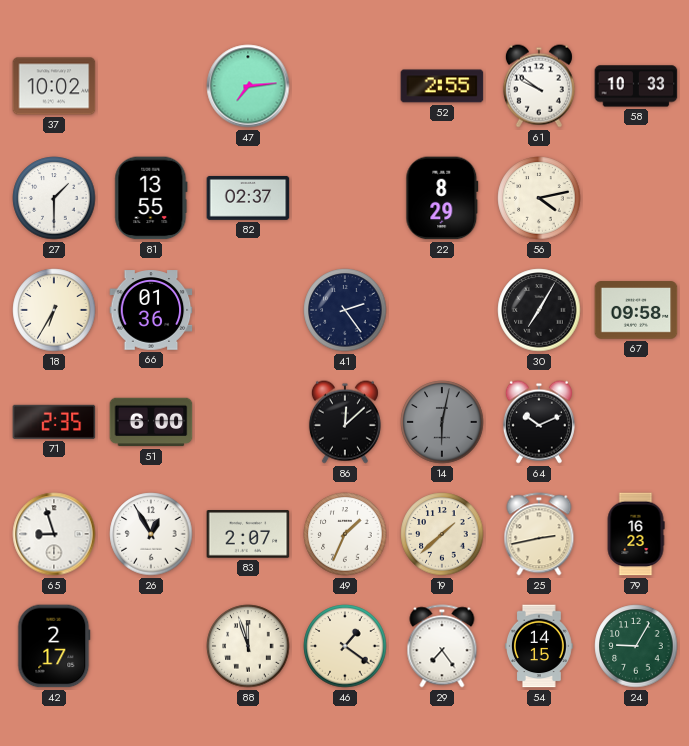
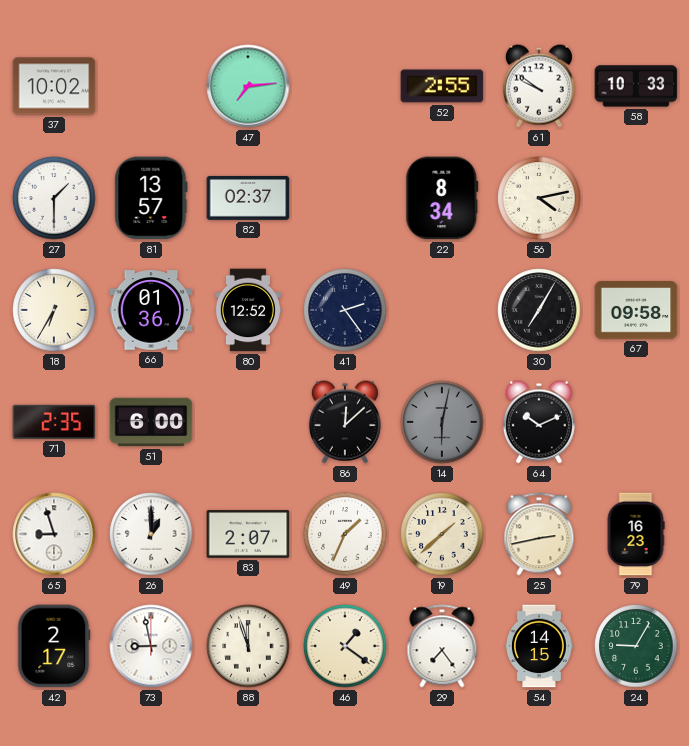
81: 13:55 -> 13:57
22: 8:29 -> 8:34
80: none -> 12:52
26: 12:55 -> 1:00
73: none -> 8:58
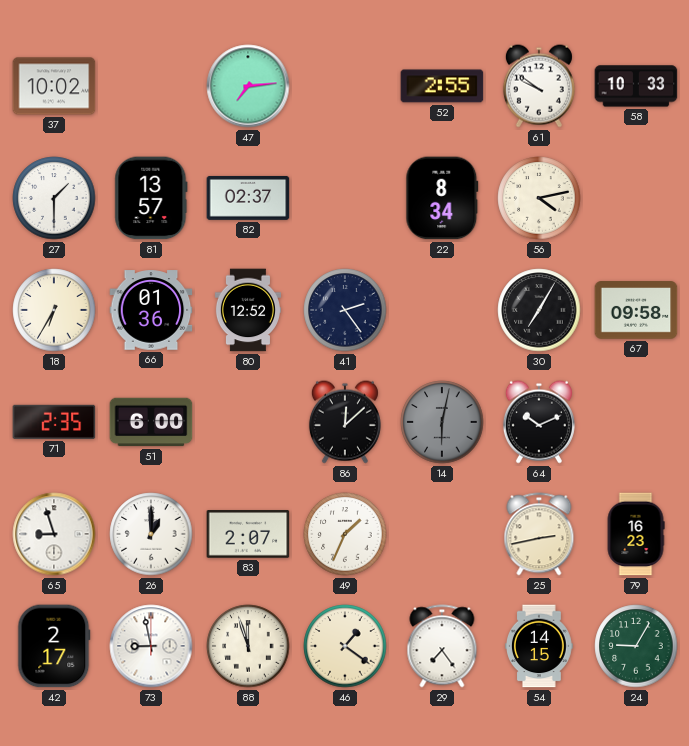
19: 1:38 -> none
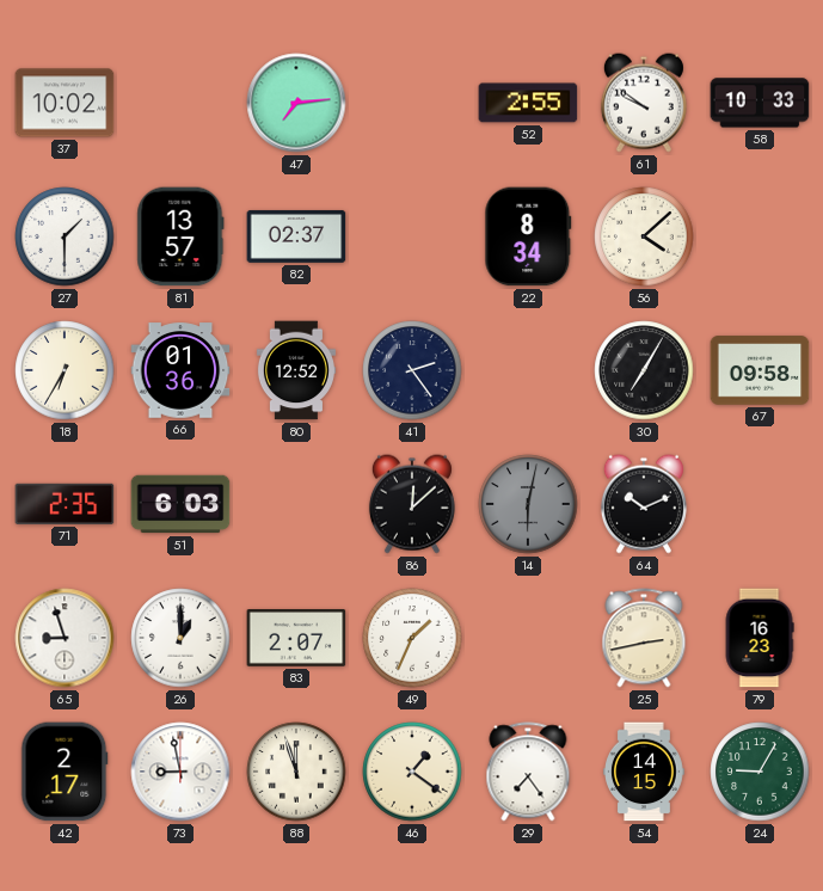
56: 4:13 -> 4:08
51: 6:00 -> 6:03
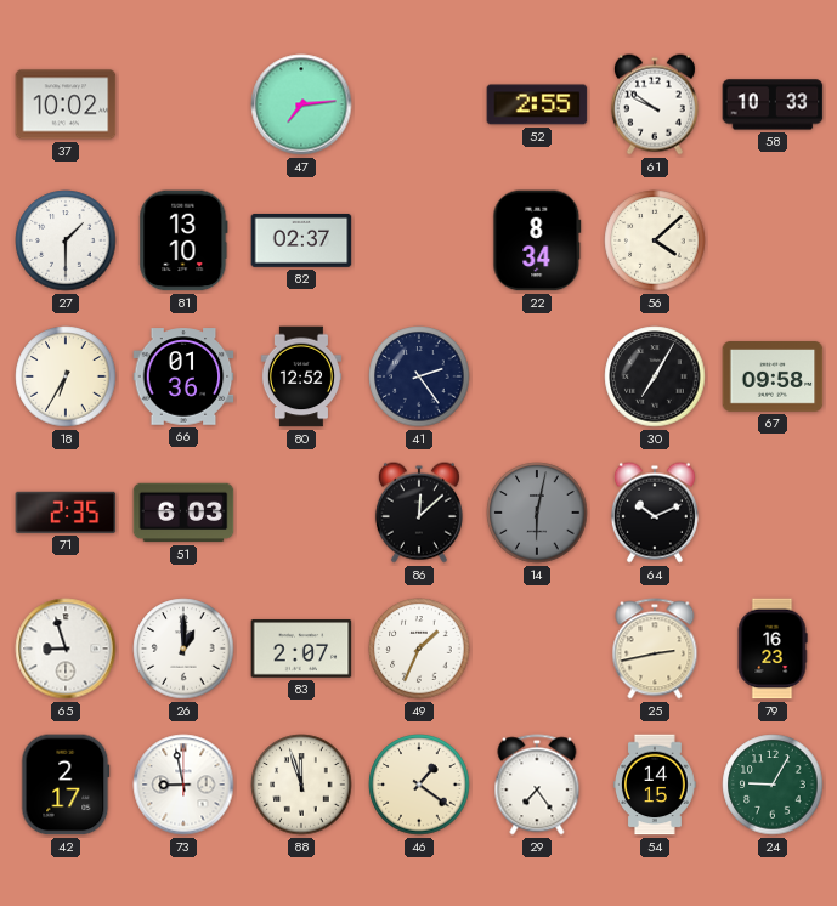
81: 13:57 -> 13:10
